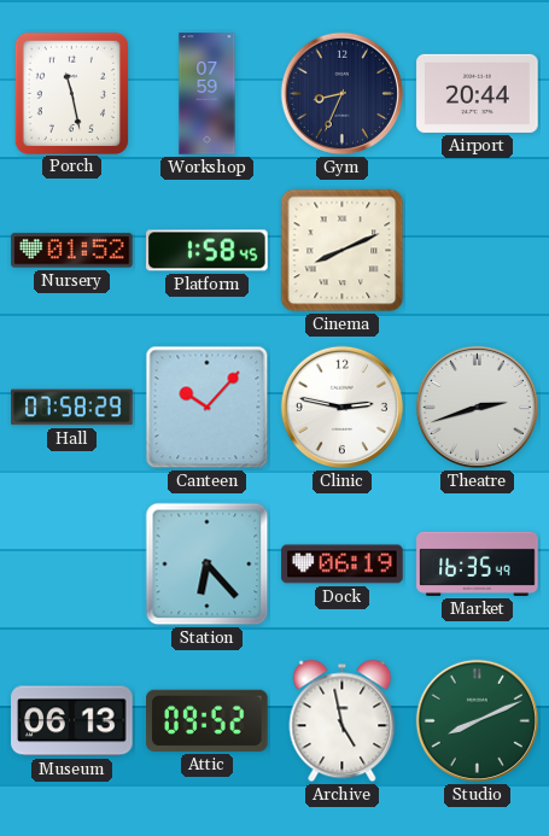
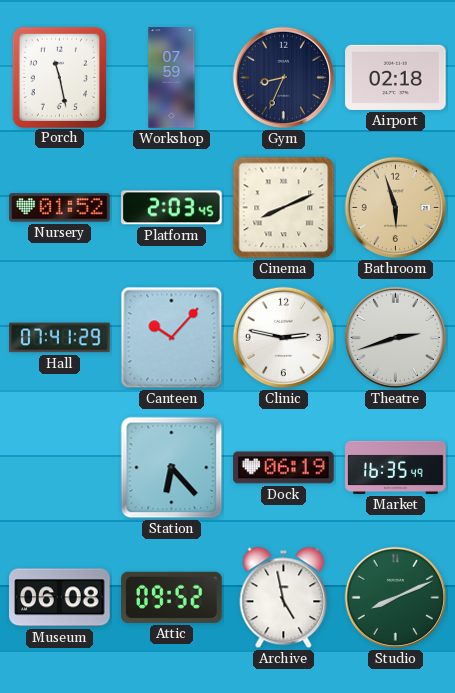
Airport: 20:44 -> 02:18
Platform: 1:58 -> 2:03
Bathroom: none -> 5:57
Hall: 07:58 -> 07:41
Museum: 06:13 -> 06:08
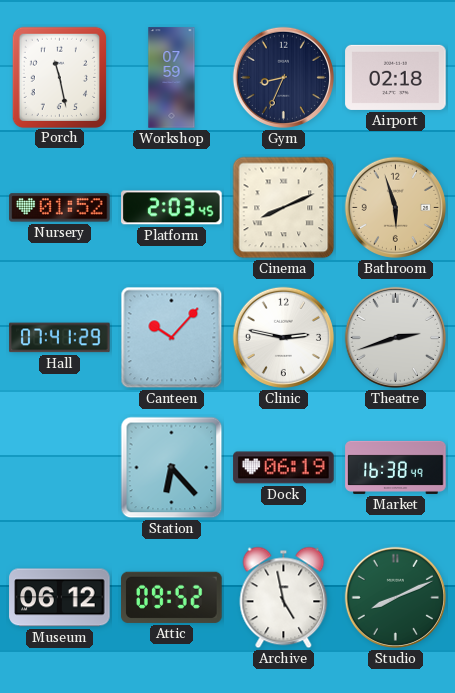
Market: 16:35 -> 16:38
Museum: 06:08 -> 06:12
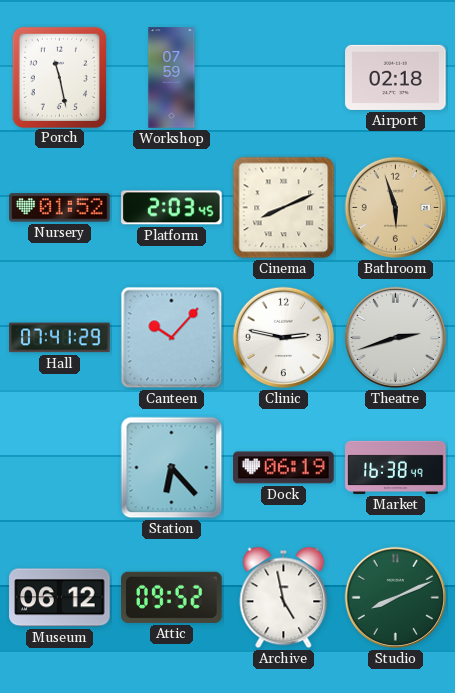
Gym: 8:34 -> none
